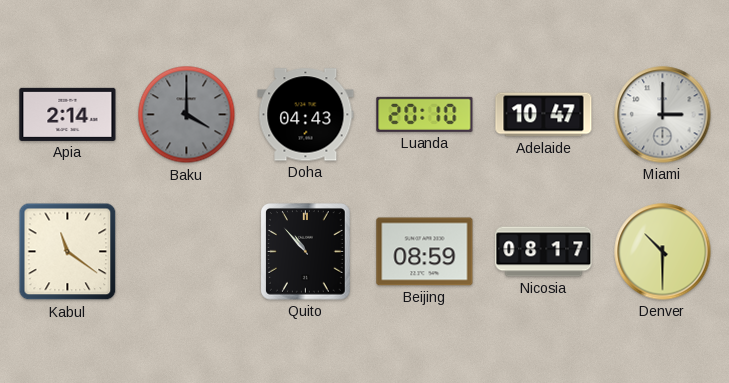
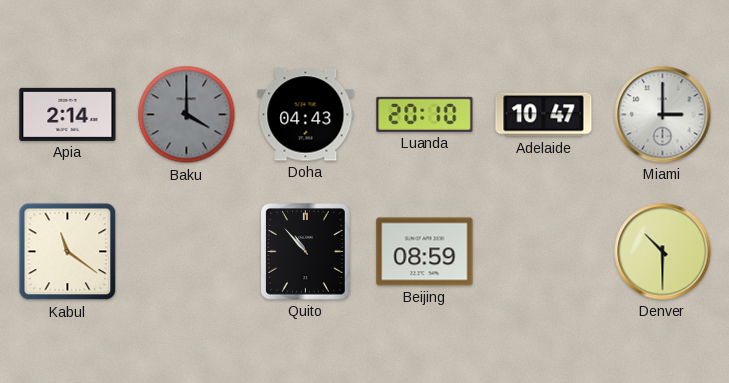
Nicosia: 08:17 -> none
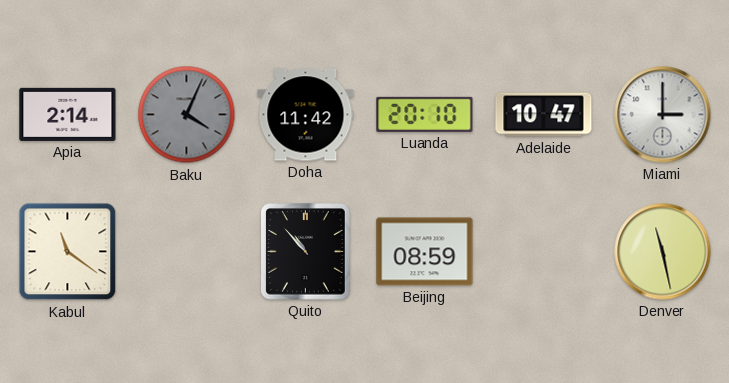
Baku: 4:00 -> 4:04
Doha: 04:43 -> 11:42
Denver: 10:30 -> 11:28
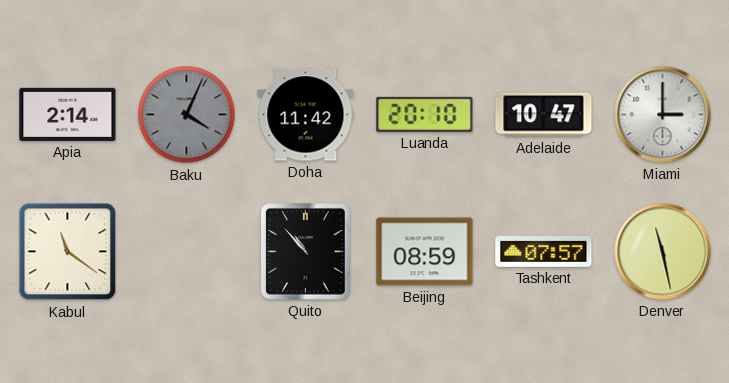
Tashkent: none -> 07:57
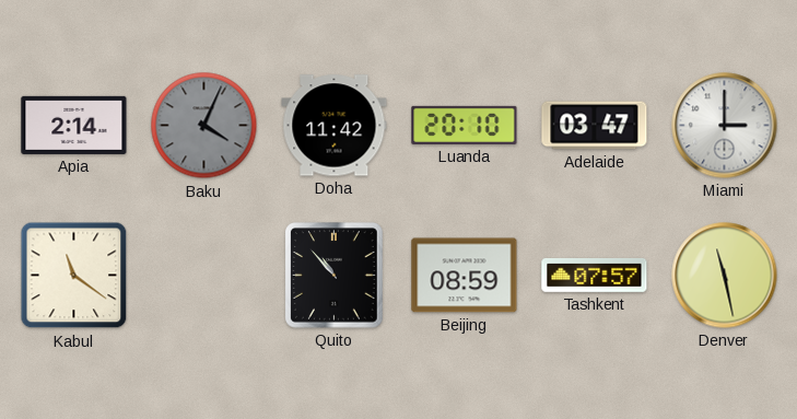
Adelaide: 10:47 -> 03:47
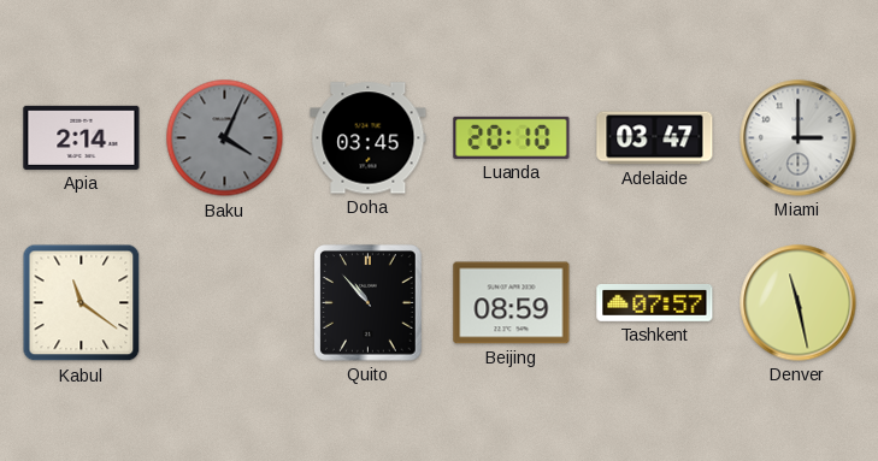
Doha: 11:42 -> 03:45
